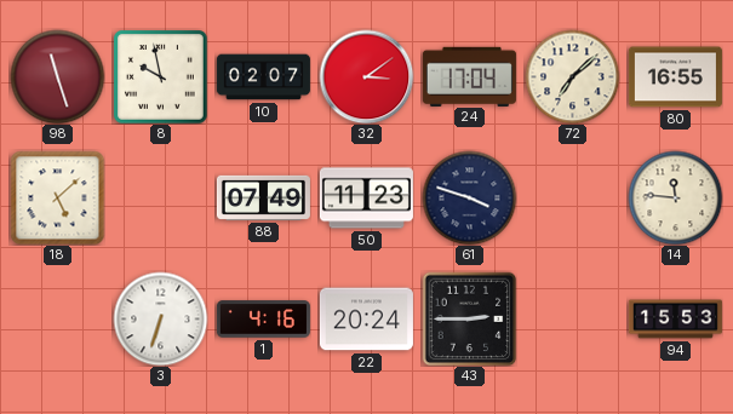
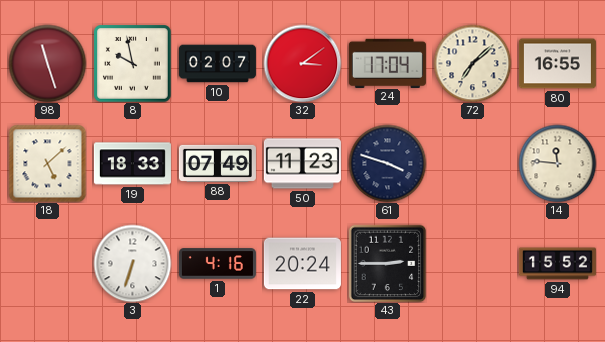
19: none -> 18:33
94: 15:53 -> 15:52
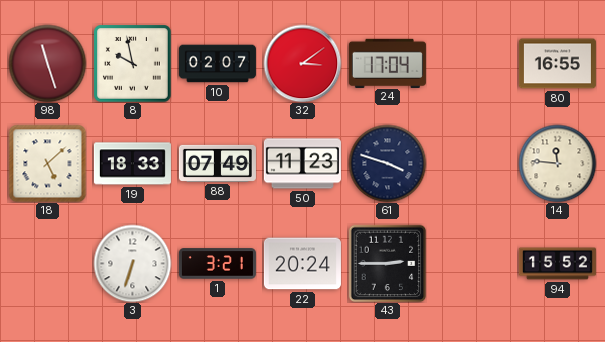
72: 7:08 -> none
1: 4:16 -> 3:21
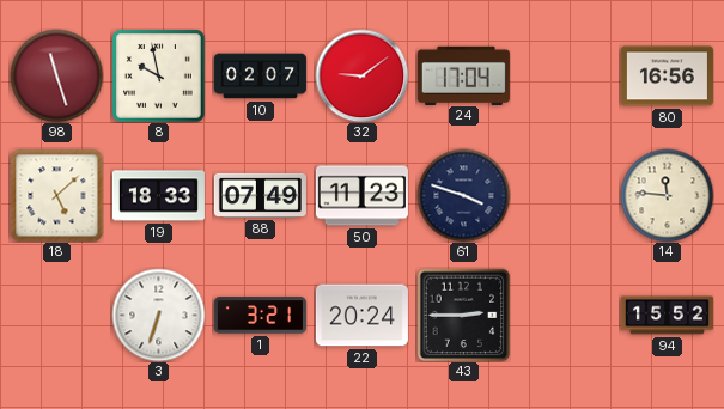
32: 3:09 -> 9:09
80: 16:55 -> 16:56
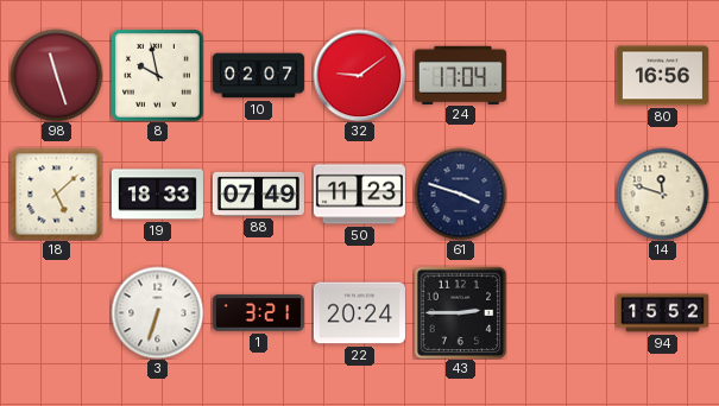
14: 11:46 -> 11:48
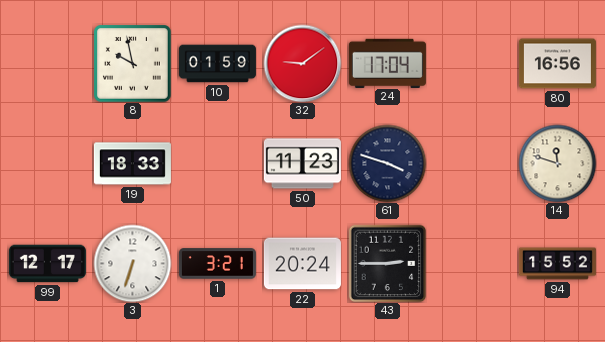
98: 11:27 -> none
10: 02:07 -> 01:59
18: 5:08 -> none
88: 07:49 -> none
99: none -> 12:17
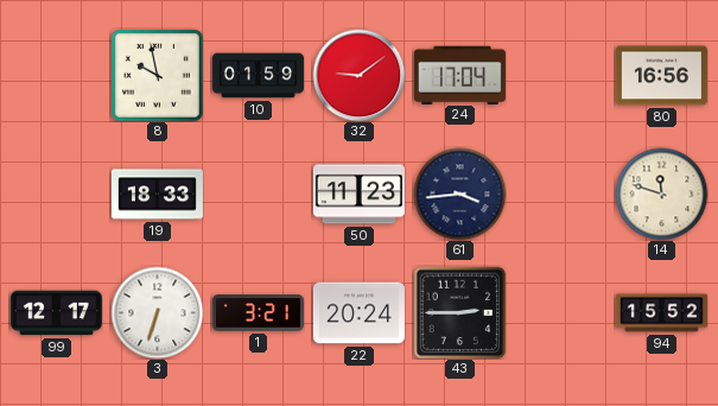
61: 3:48 -> 3:44
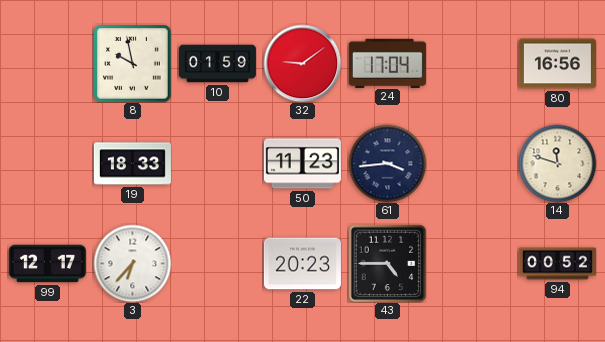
3: 6:33 -> 6:37
1: 3:21 -> none
22: 20:24 -> 20:23
43: 2:45 -> 4:45
94: 15:52 -> 00:52
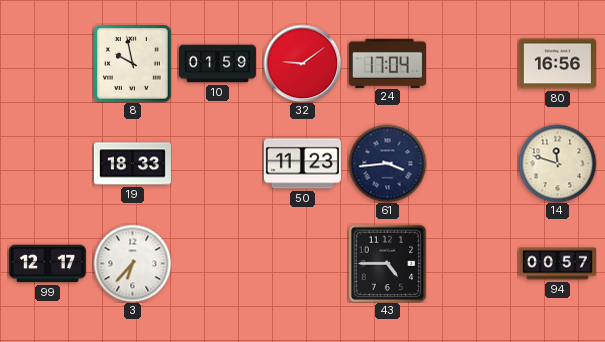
22: 20:23 -> none
94: 00:52 -> 00:57
